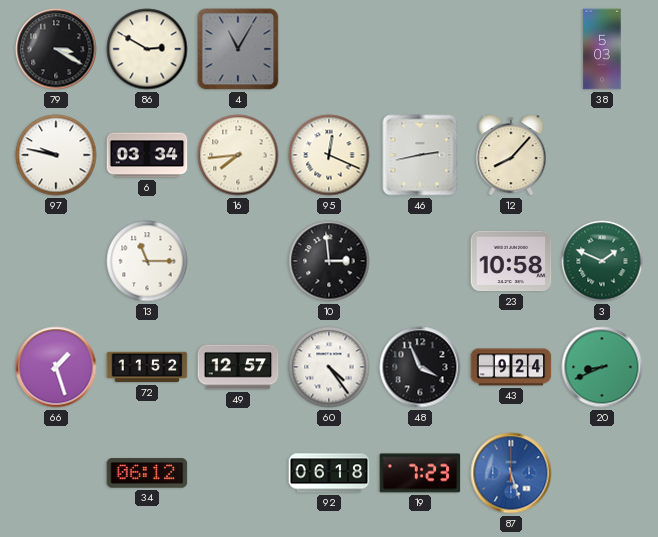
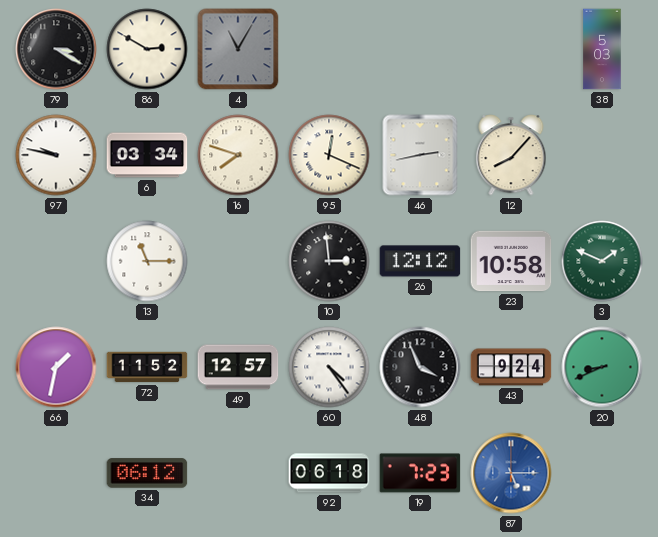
16: 7:44 -> 7:48
26: none -> 12:12
66: 1:27 -> 1:32
87: 5:27 -> 5:15
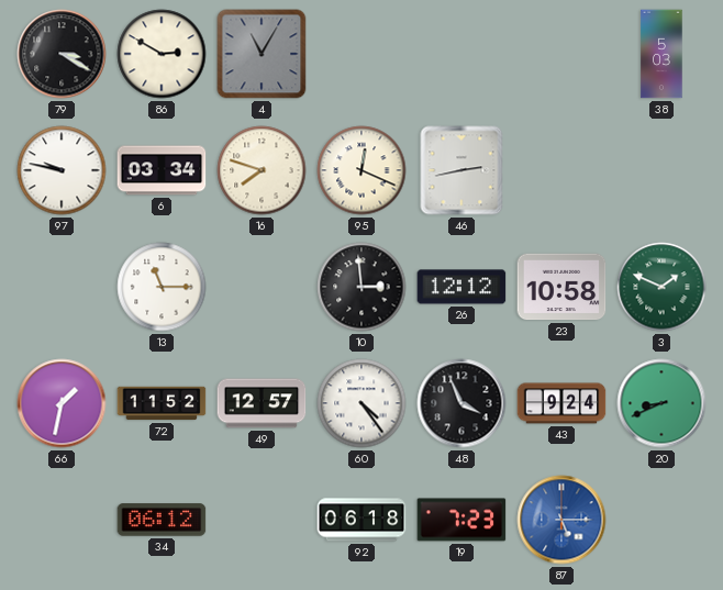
12: 8:07 -> none
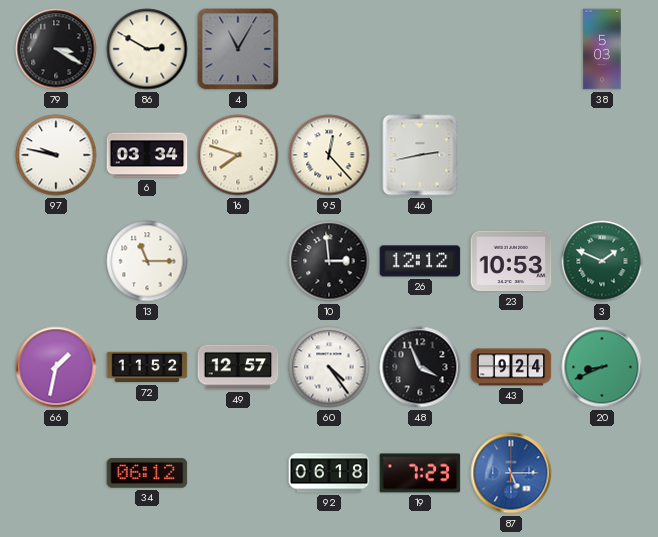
95: 12:19 -> 12:23
23: 10:58 -> 10:53
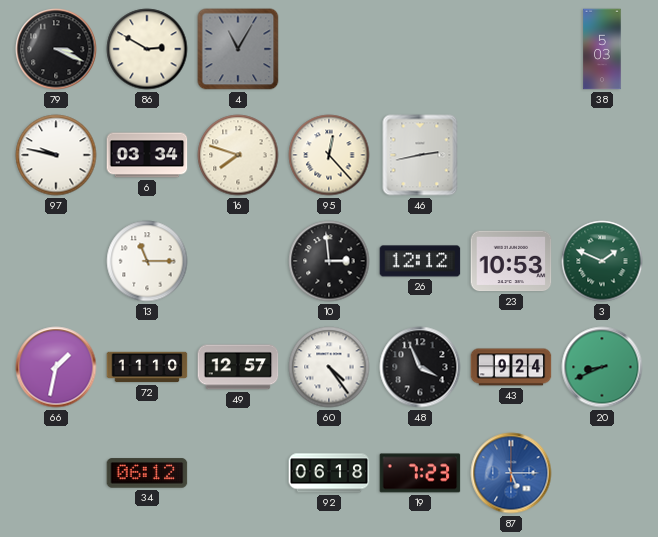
79: 3:20 -> 3:19
72: 11:52 -> 11:10
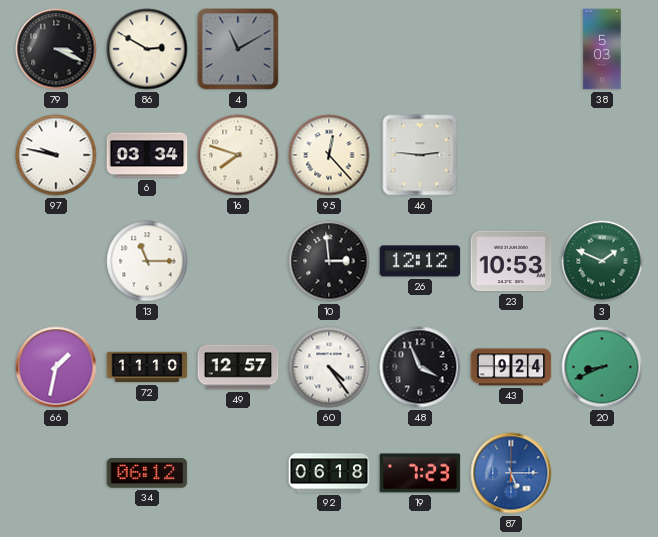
4: 11:05 -> 11:10
46: 2:43 -> 2:46
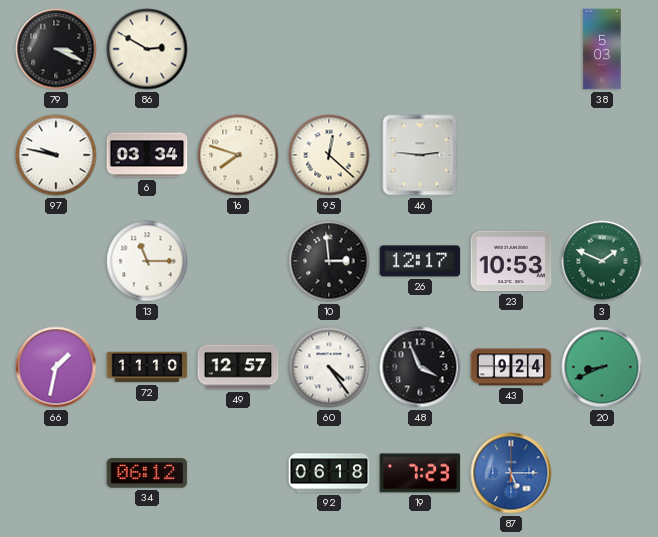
4: 11:10 -> none
95: 12:23 -> 12:22
26: 12:12 -> 12:17
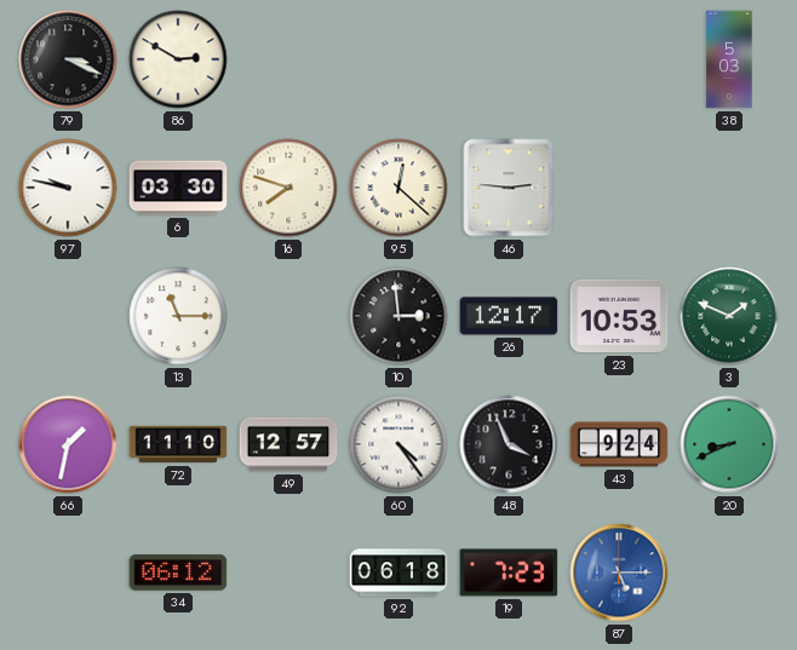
6: 03:34 -> 03:30
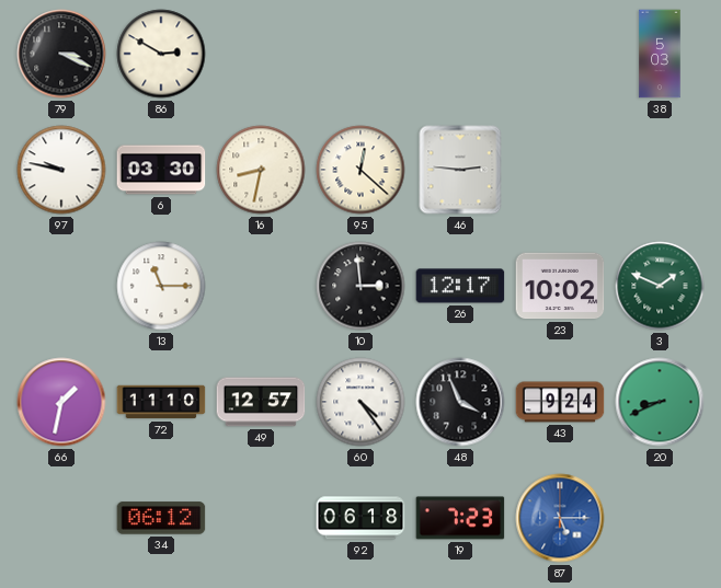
16: 7:48 -> 8:32
23: 10:53 -> 10:02
